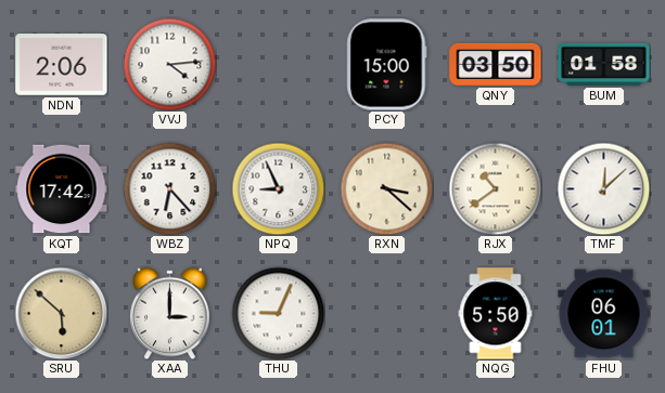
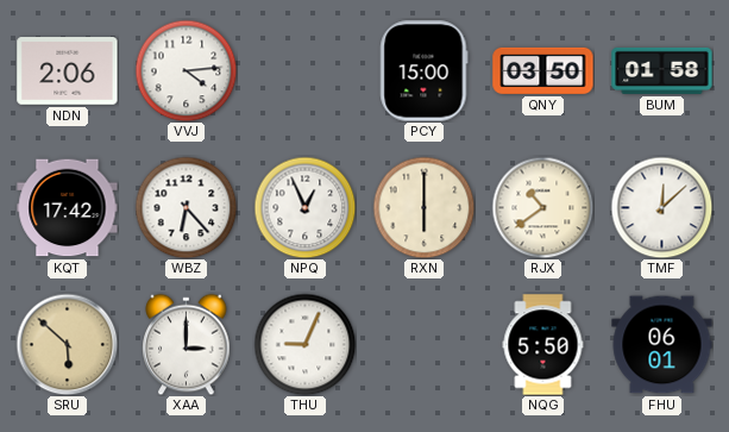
NPQ: 8:56 -> 12:56
RXN: 3:22 -> 6:00
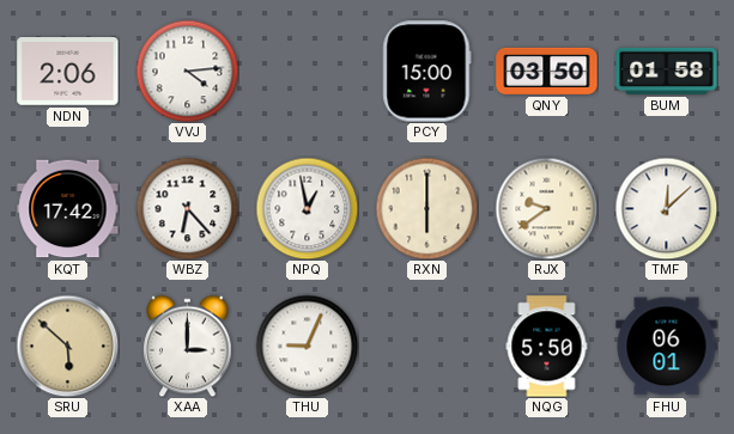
NPQ: 12:56 -> 12:58
RJX: 10:39 -> 9:39
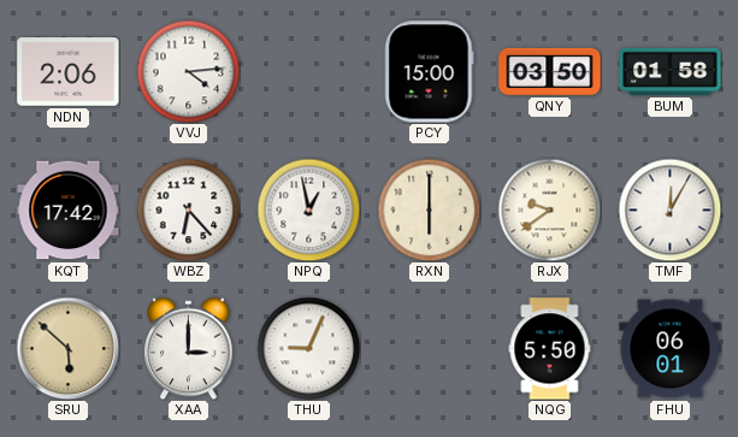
TMF: 12:08 -> 12:05
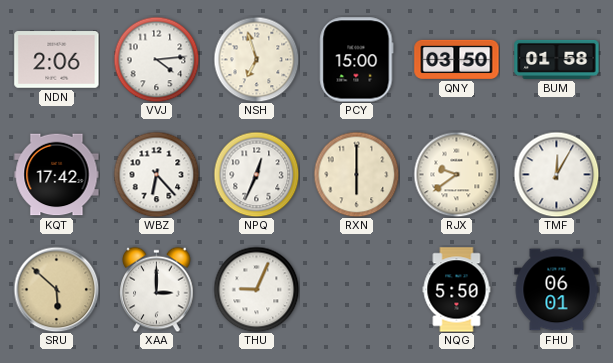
NSH: none -> 6:57
NPQ: 12:58 -> 12:34
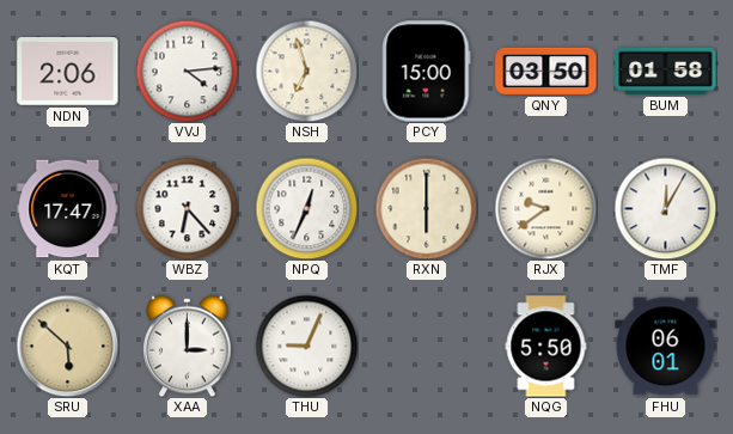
KQT: 17:42 -> 17:47
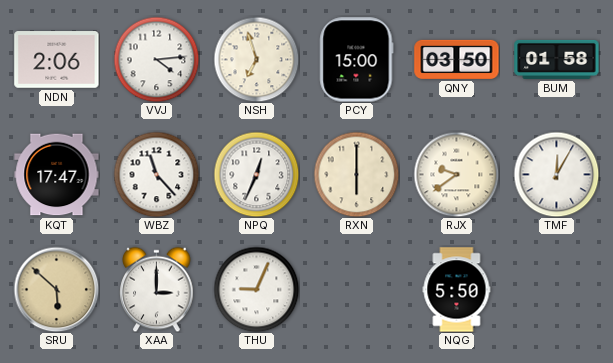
WBZ: 6:23 -> 11:23
FHU: 06:01 -> none
